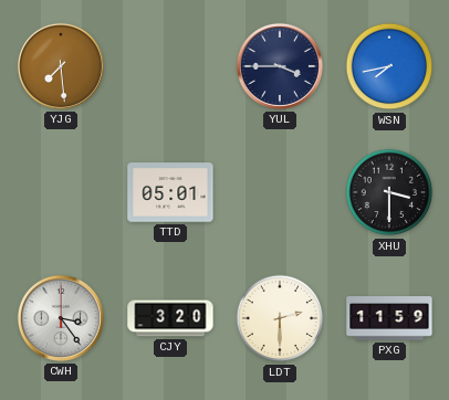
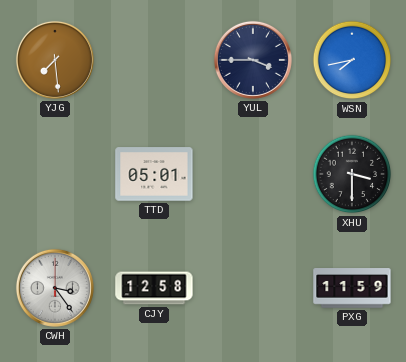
CJY: 3:20 -> 12:58
LDT: 2:30 -> none
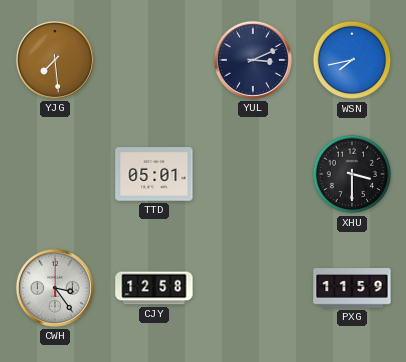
YUL: 3:45 -> 3:11
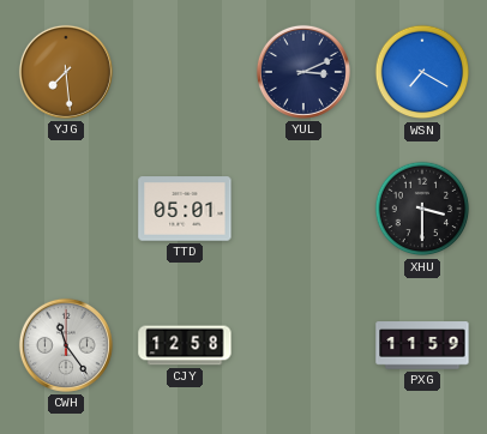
WSN: 7:43 -> 7:20
CWH: 3:24 -> 11:24
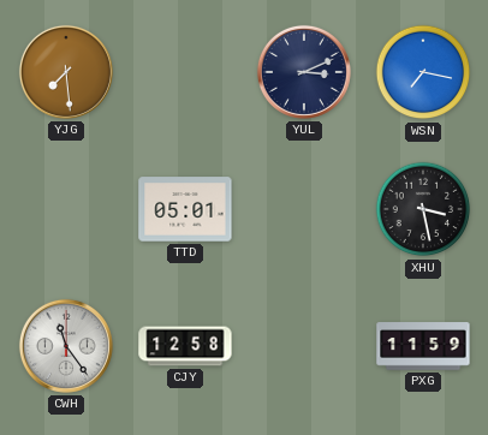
WSN: 7:20 -> 7:17
XHU: 3:30 -> 3:28
